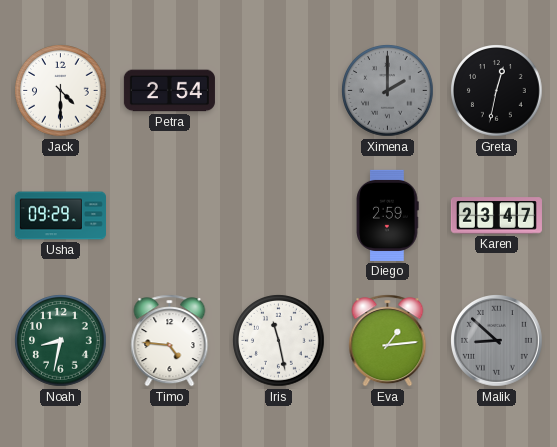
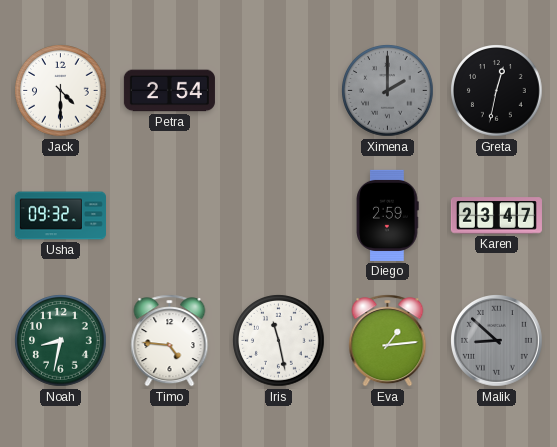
Usha: 09:29 -> 09:32
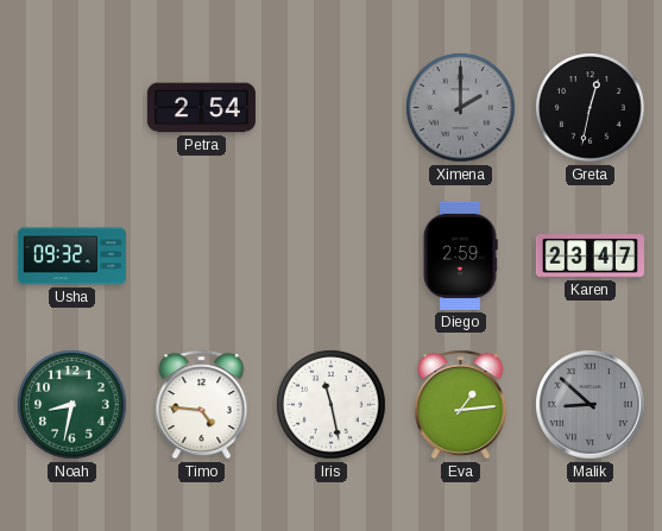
Jack: 4:30 -> none
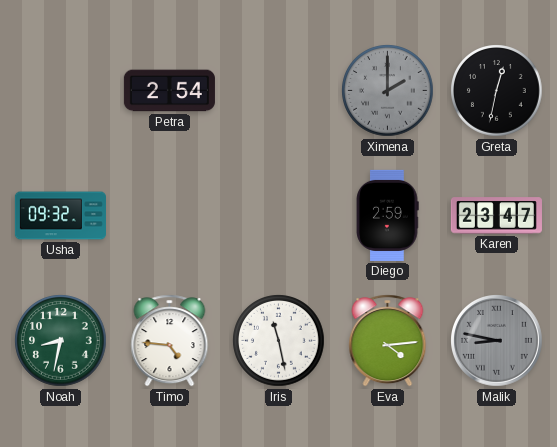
Eva: 1:14 -> 4:14
Malik: 8:52 -> 8:47
